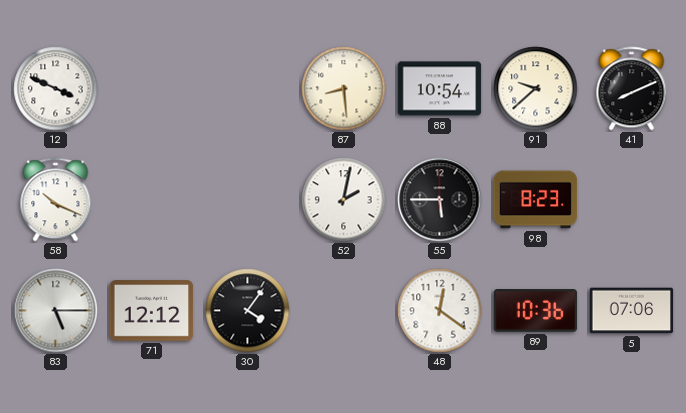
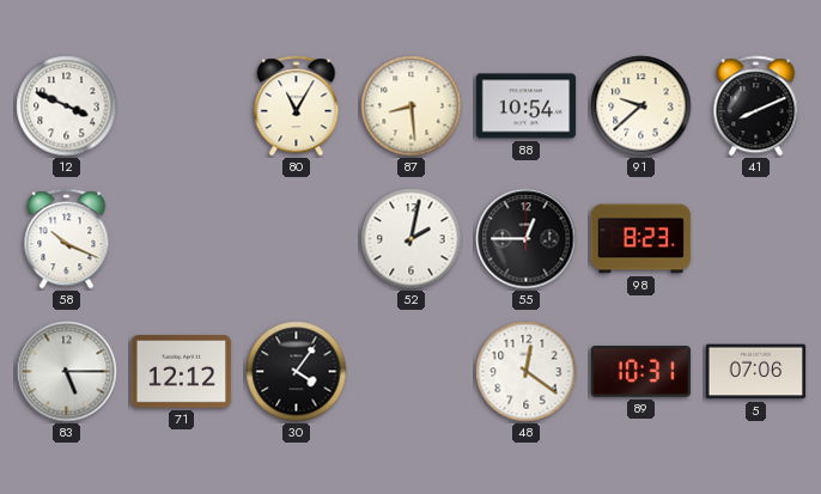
80: none -> 11:05
55: 5:45 -> 12:45
89: 10:36 -> 10:31
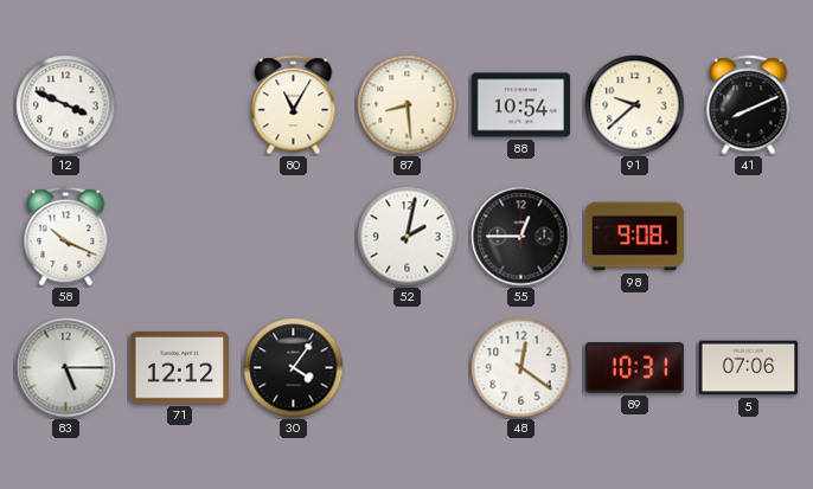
98: 8:23 -> 9:08
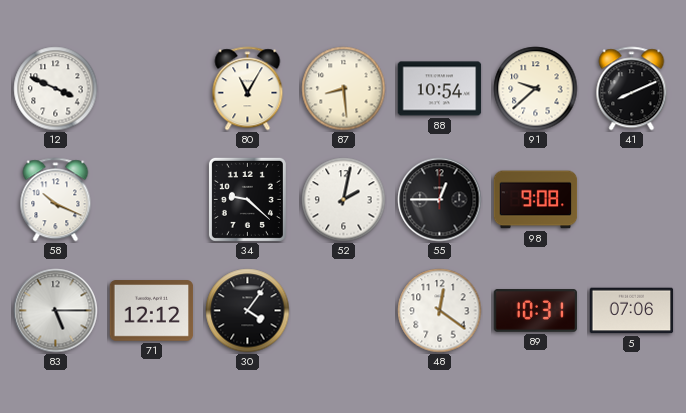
34: none -> 9:22
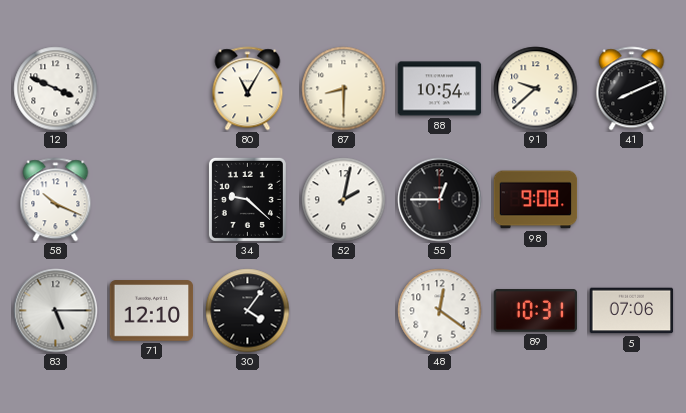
87: 8:29 -> 8:30
71: 12:12 -> 12:10
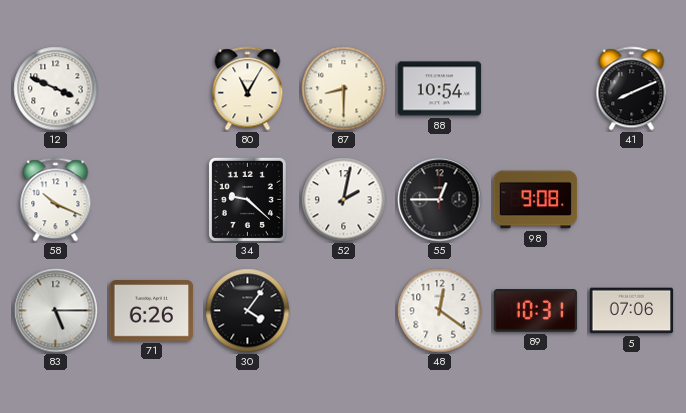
91: 9:38 -> none
71: 12:10 -> 6:26
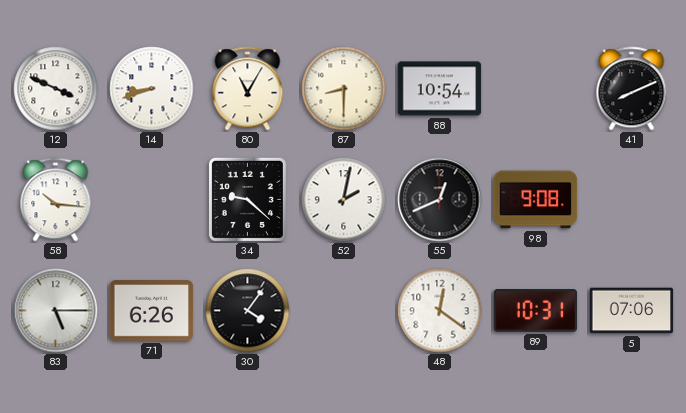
14: none -> 8:42
58: 10:19 -> 10:16
55: 12:45 -> 12:41
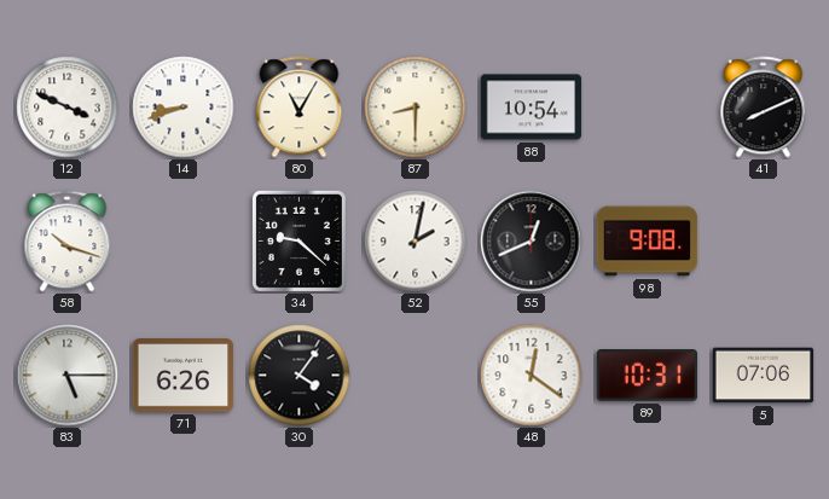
58: 10:16 -> 10:18
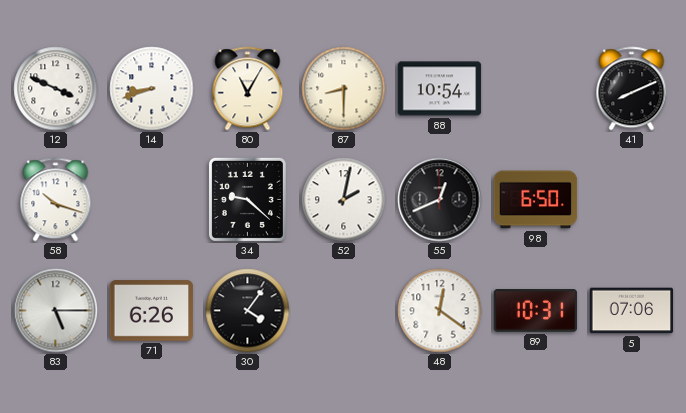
98: 9:08 -> 6:50
